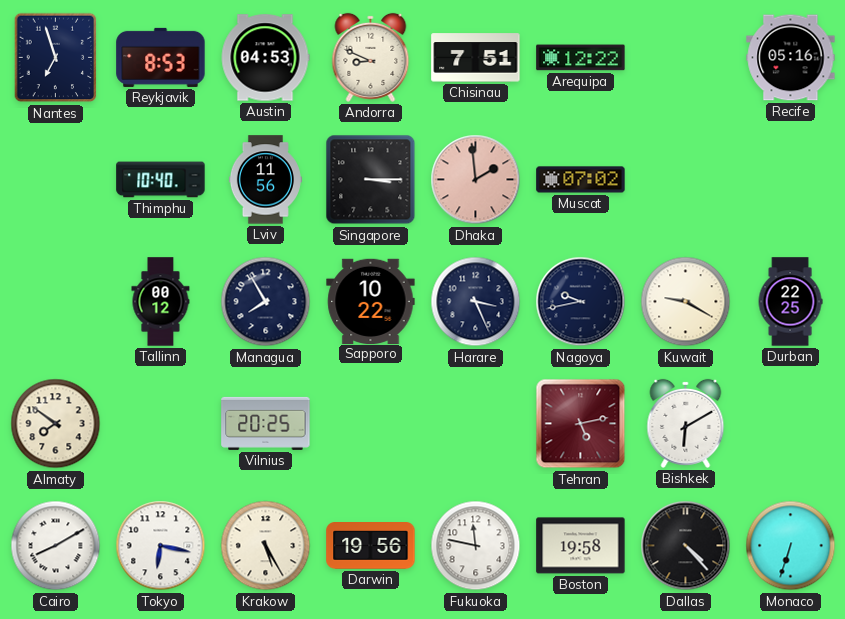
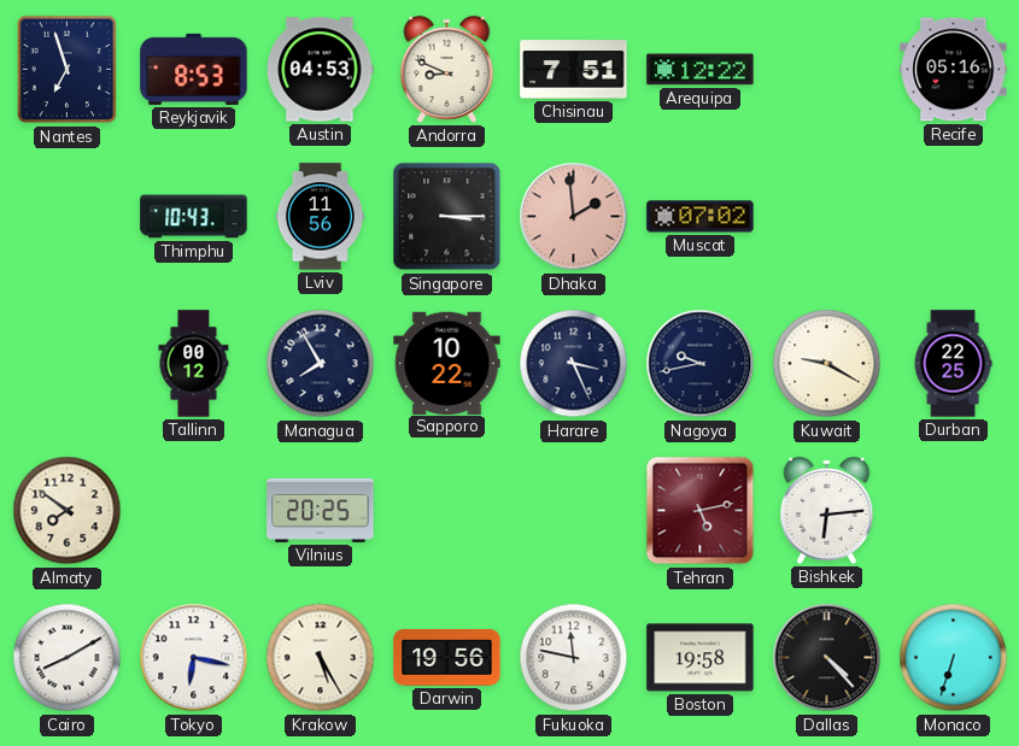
Thimphu: 10:40 -> 10:43
Bishkek: 6:10 -> 6:14
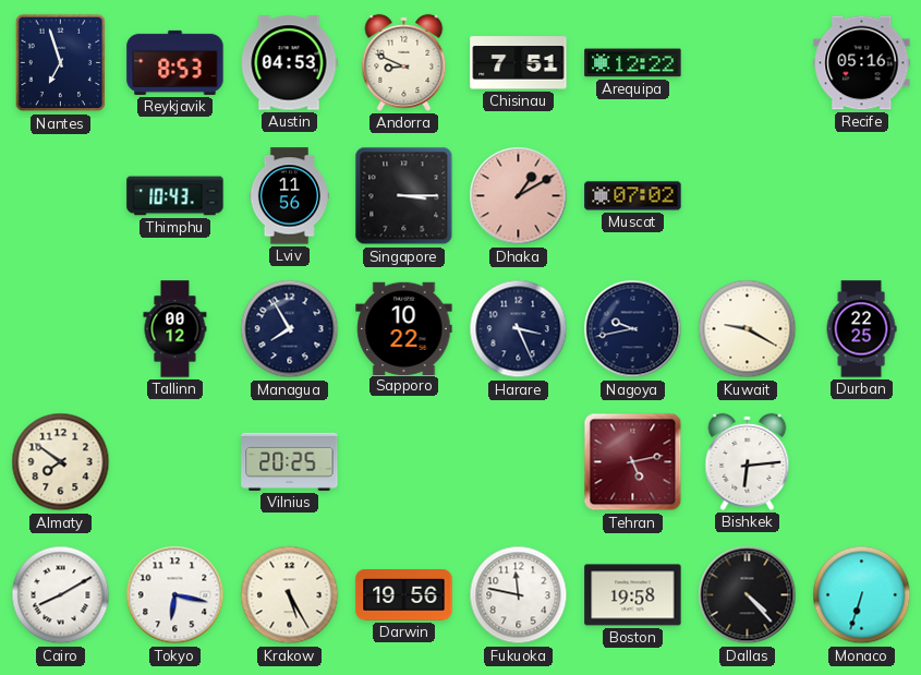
Dhaka: 1:59 -> 1:10
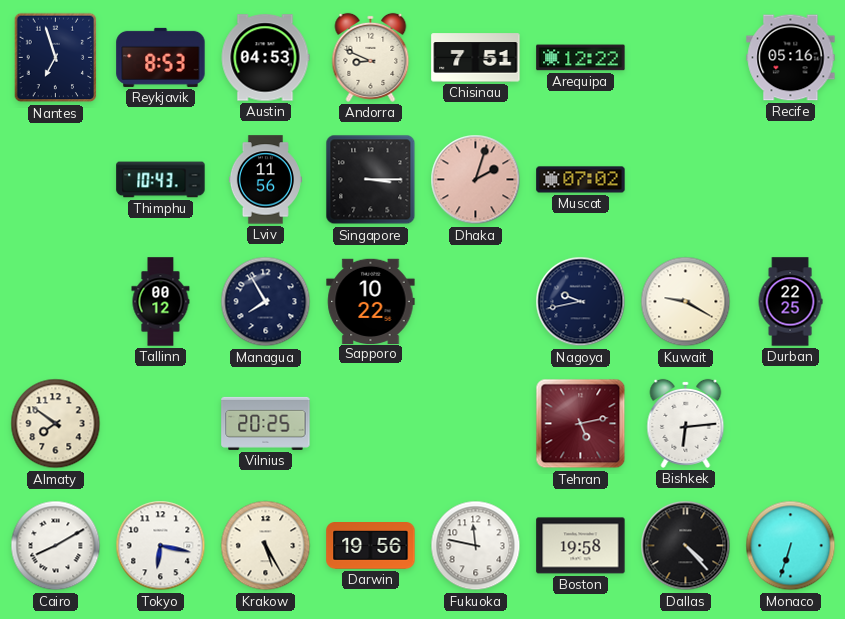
Dhaka: 1:10 -> 2:03
Harare: 3:26 -> none
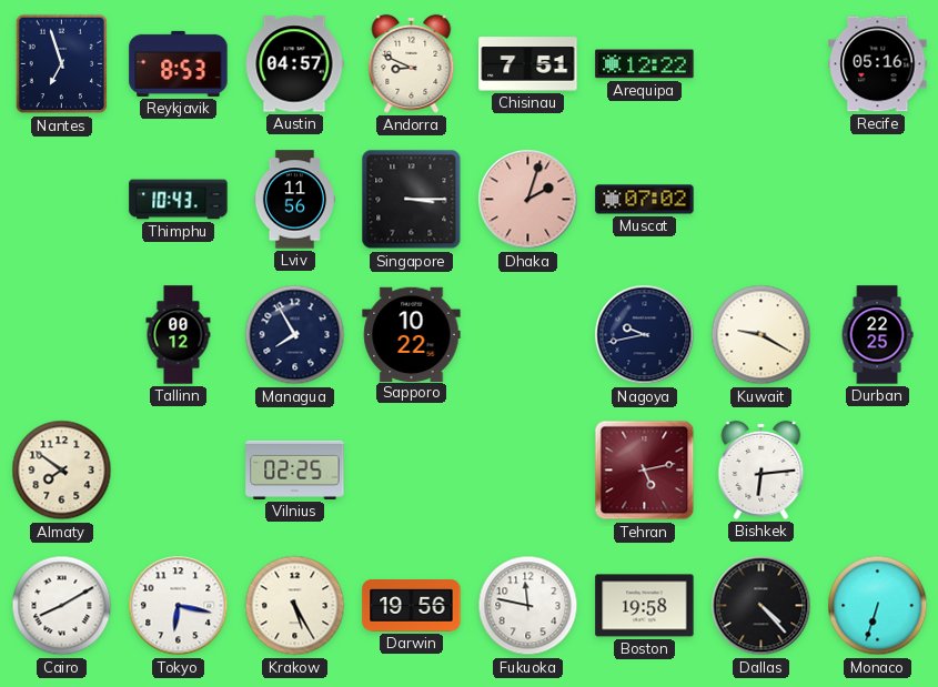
Austin: 04:53 -> 04:57
Vilnius: 20:25 -> 02:25
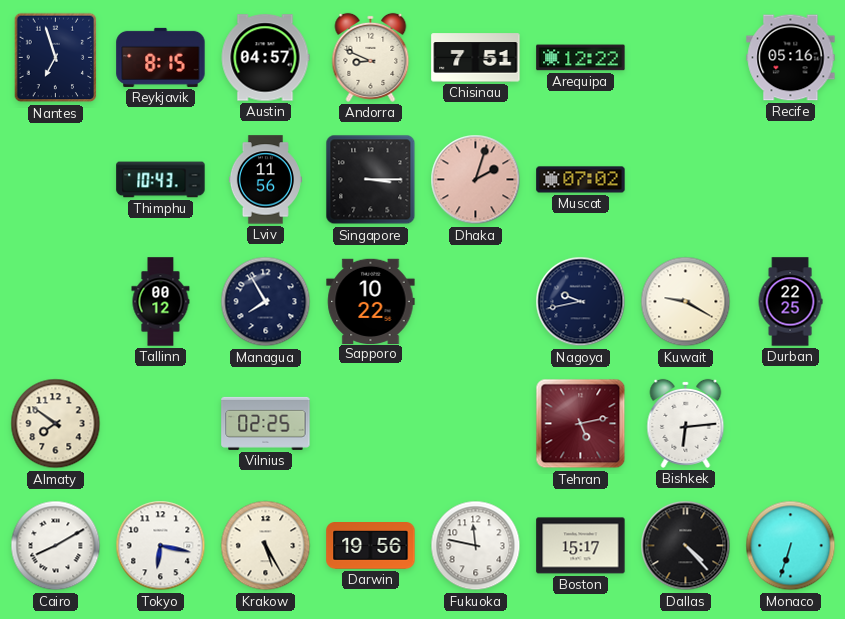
Reykjavik: 8:53 -> 8:15
Boston: 19:58 -> 15:17
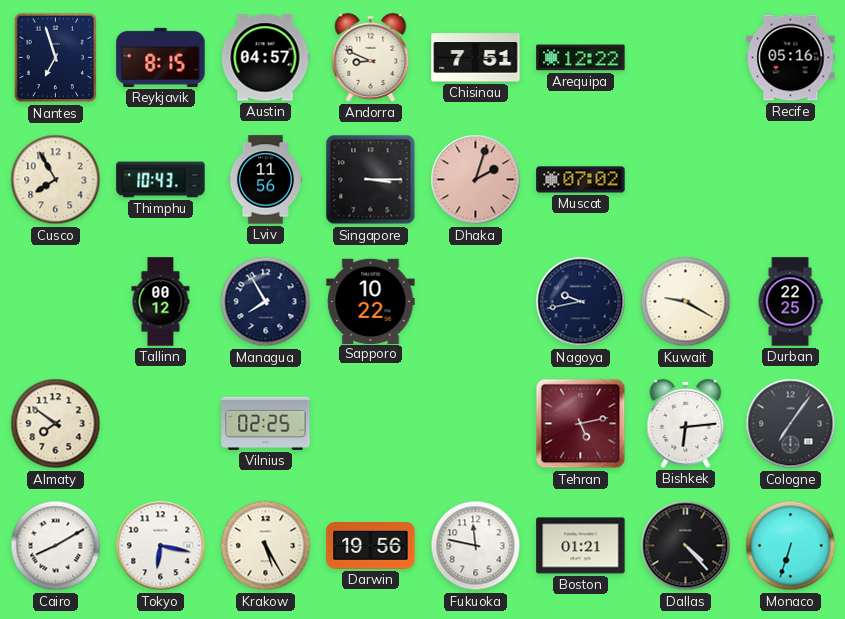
Cusco: none -> 7:55
Cologne: none -> 7:06
Boston: 15:17 -> 01:21
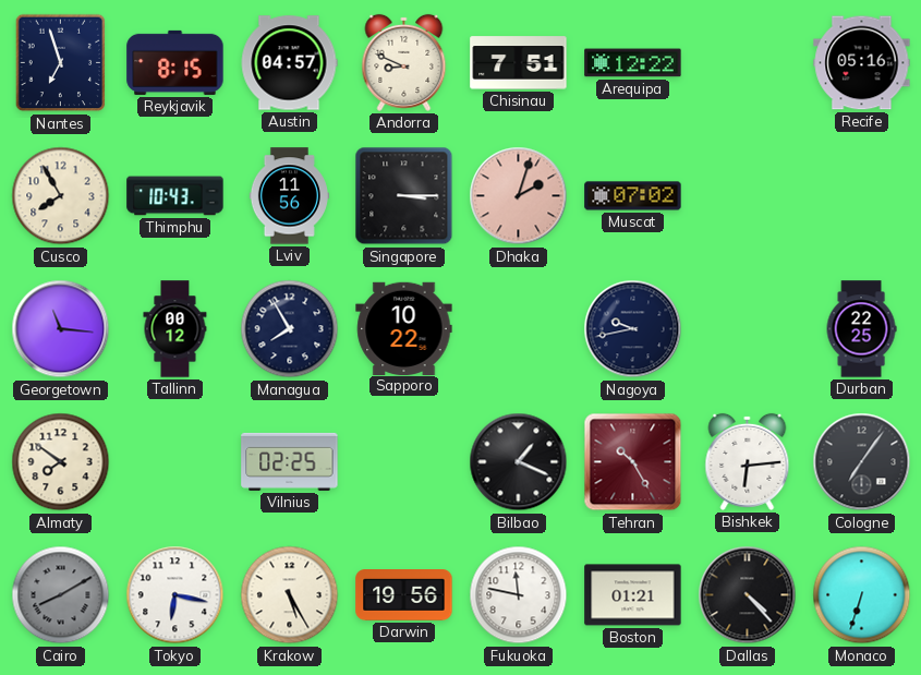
Georgetown: none -> 11:16
Kuwait: 9:20 -> none
Bilbao: none -> 1:19
Tehran: 5:13 -> 10:25
Cairo dial: white -> grey
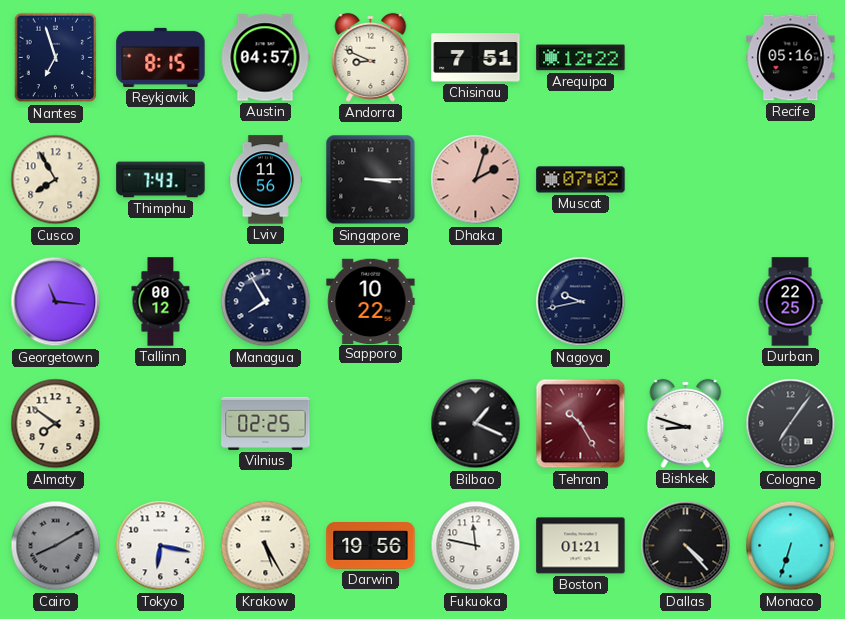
Thimphu: 10:43 -> 7:43
Bishkek: 6:14 -> 8:48
